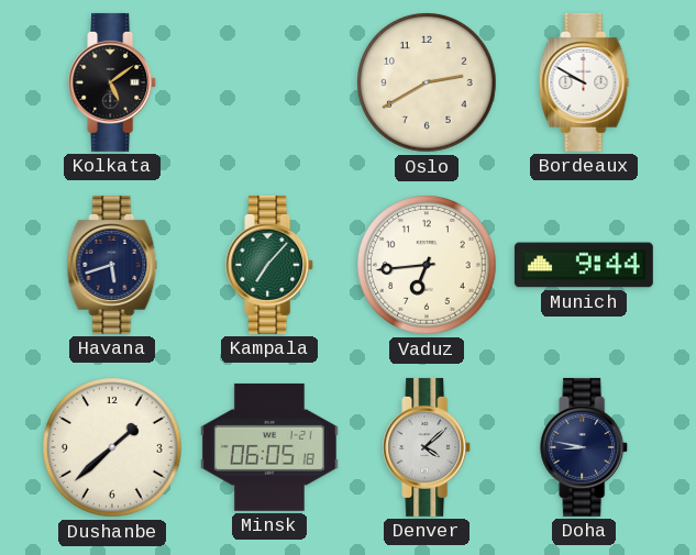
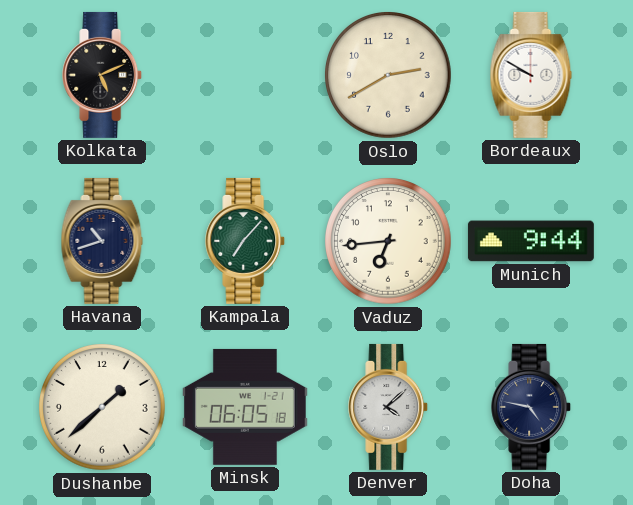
Kolkata: 5:09 -> 5:11
Havana: 5:42 -> 10:42
Doha: 8:47 -> 4:47
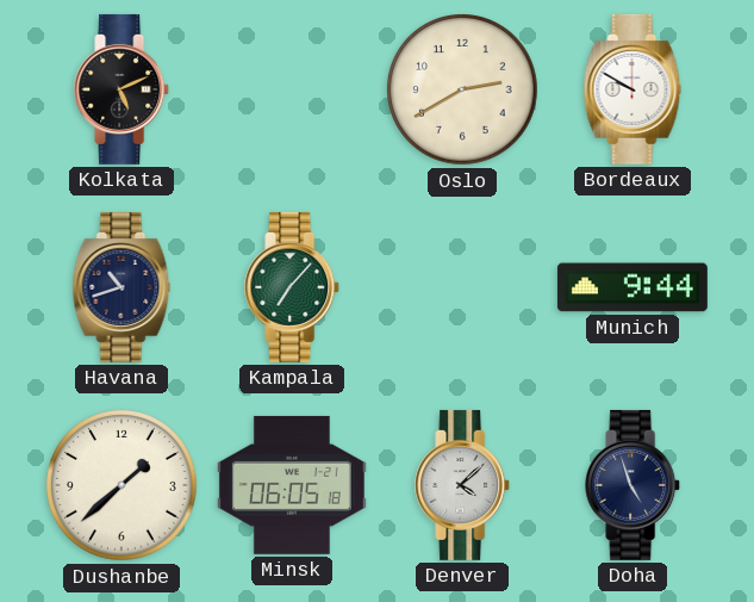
Vaduz: 6:44 -> none
Doha: 4:47 -> 4:57
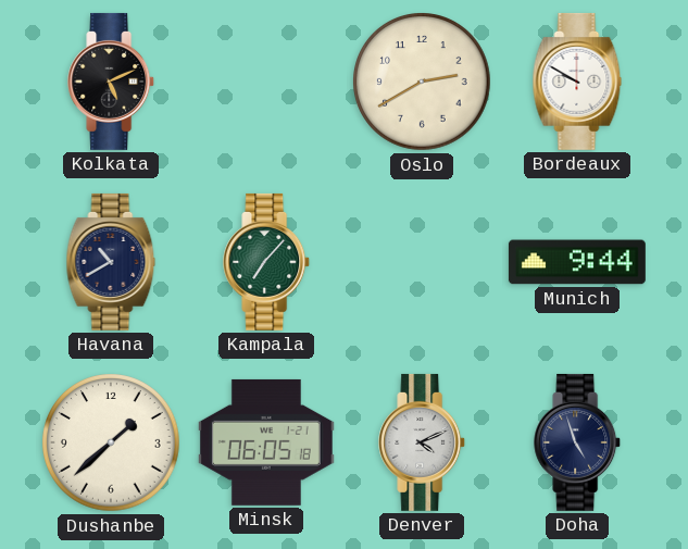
Havana: 10:42 -> 10:40
Denver: 4:08 -> 4:11
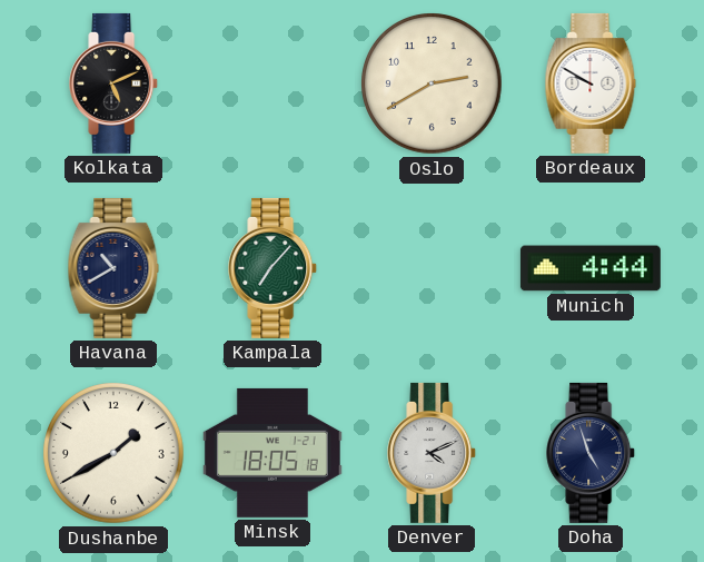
Munich: 9:44 -> 4:44
Dushanbe: 1:38 -> 1:40
Minsk: 06:05 -> 18:05
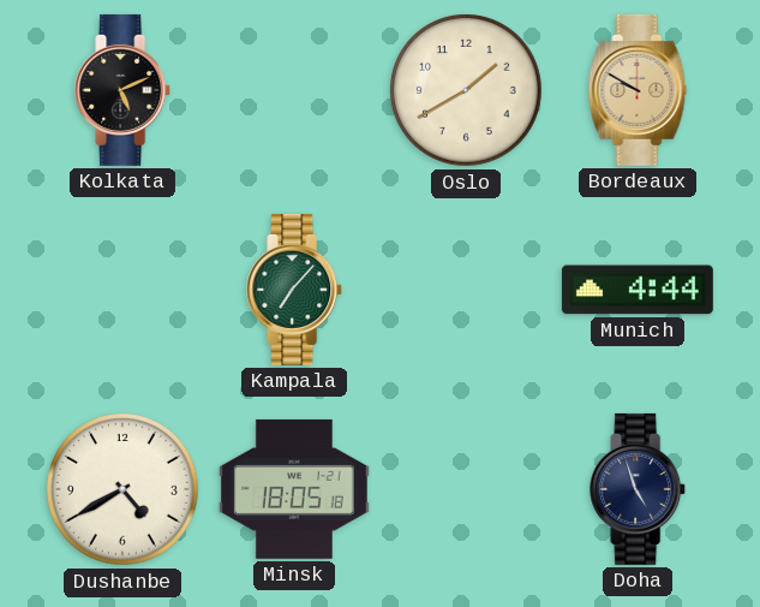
Oslo: 2:40 -> 1:40
Bordeaux dial: white -> champagne
Havana: 10:40 -> none
Dushanbe: 1:40 -> 4:40
Denver: 4:11 -> none
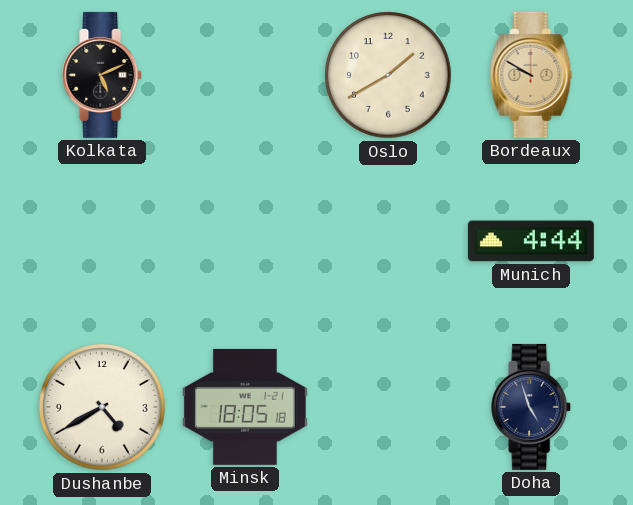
Kampala: 7:07 -> none
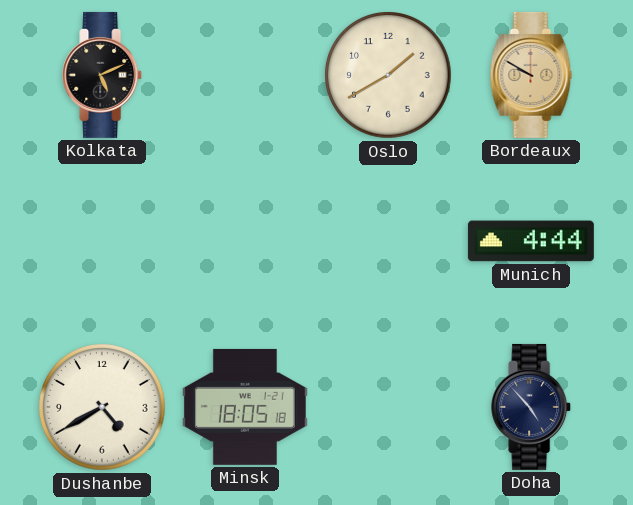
Doha: 4:57 -> 4:53
